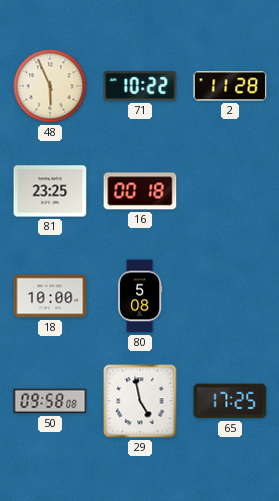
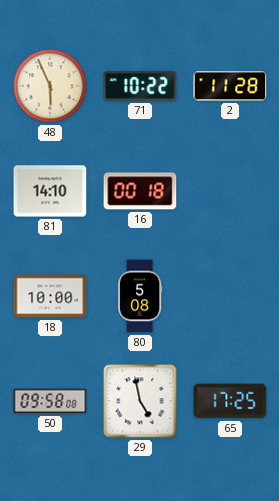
81: 23:25 -> 14:10
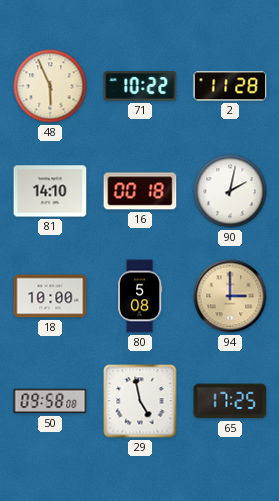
90: none -> 2:02
94: none -> 3:00
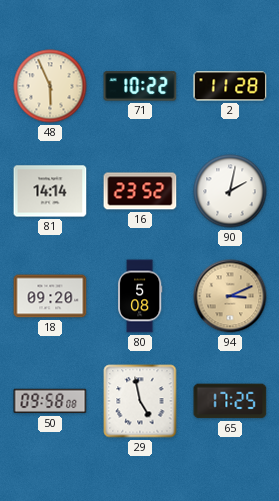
81: 14:10 -> 14:14
16: 00:18 -> 23:52
18: 10:00 -> 09:20
94: 3:00 -> 3:11
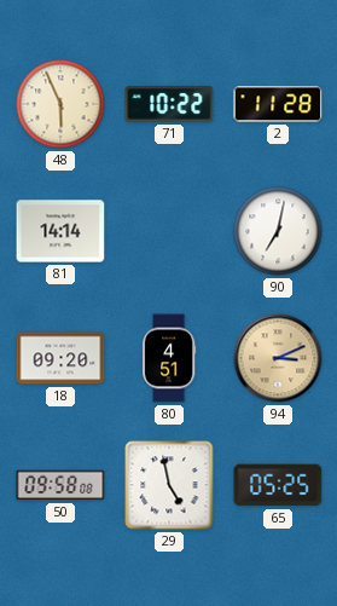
16: 23:52 -> none
90: 2:02 -> 7:02
80: 5:08 -> 4:51
65: 17:25 -> 05:25
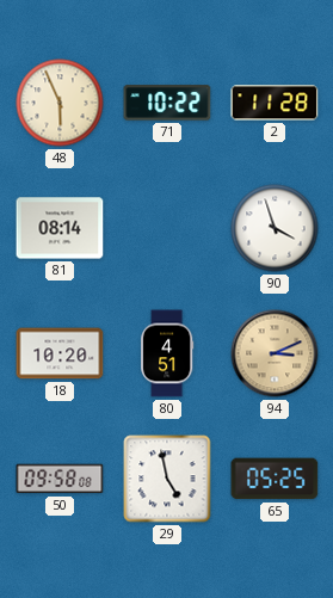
81: 14:14 -> 08:14
90: 7:02 -> 3:57
18: 09:20 -> 10:20
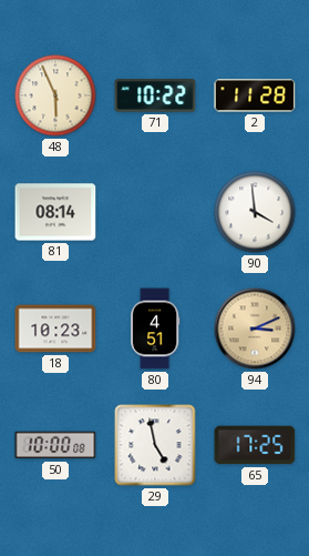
90: 3:57 -> 3:59
18: 10:20 -> 10:23
50: 09:58 -> 10:00
65: 05:25 -> 17:25
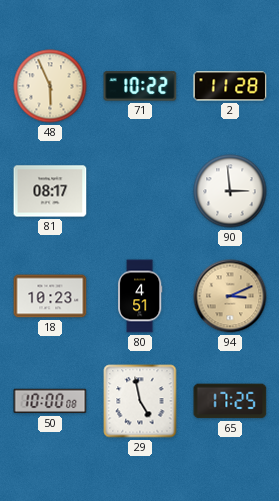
81: 08:14 -> 08:17
90: 3:59 -> 2:59
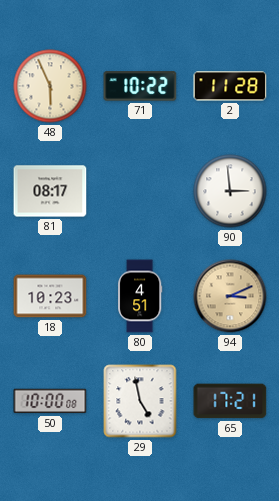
65: 17:25 -> 17:21
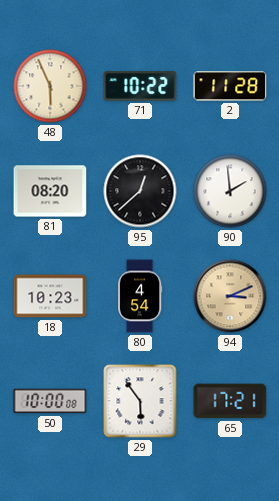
81: 08:17 -> 08:20
95: none -> 12:38
90: 2:59 -> 1:59
80: 4:51 -> 4:54
29: 4:58 -> 5:54
